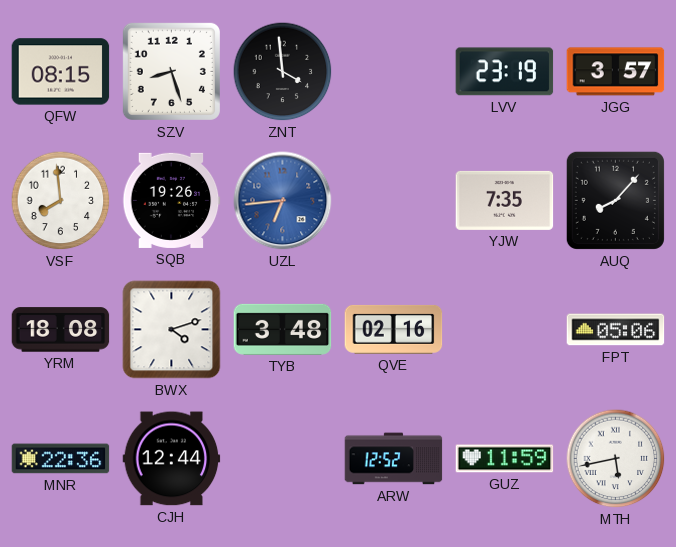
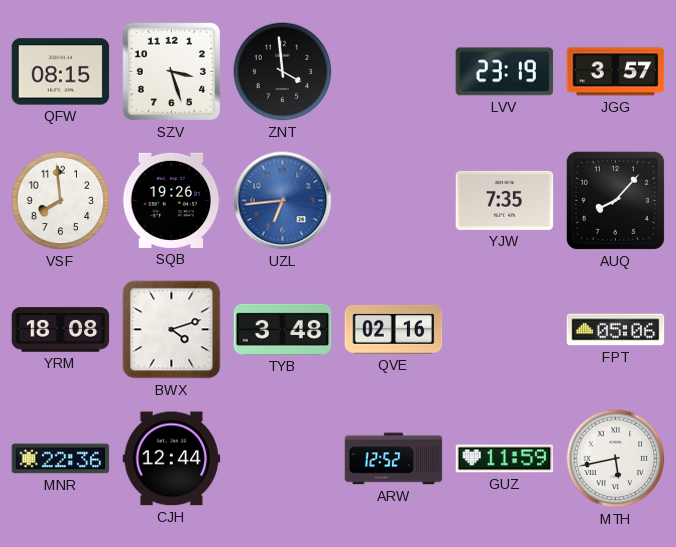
SZV: 8:27 -> 3:27
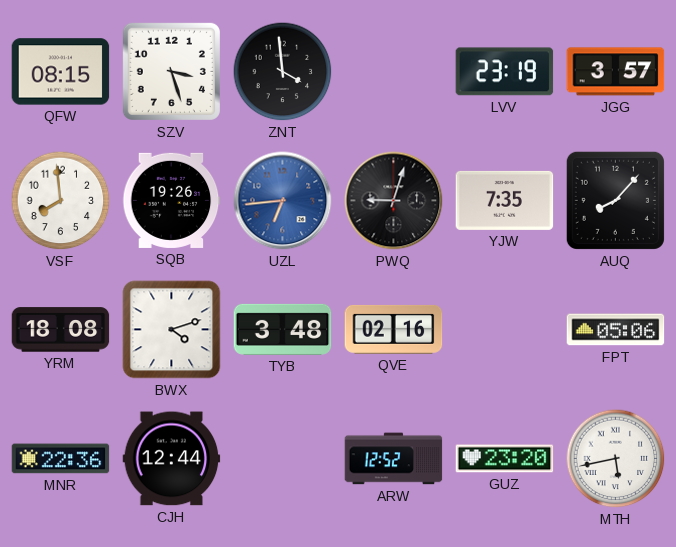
PWQ: none -> 9:03
GUZ: 11:59 -> 23:20
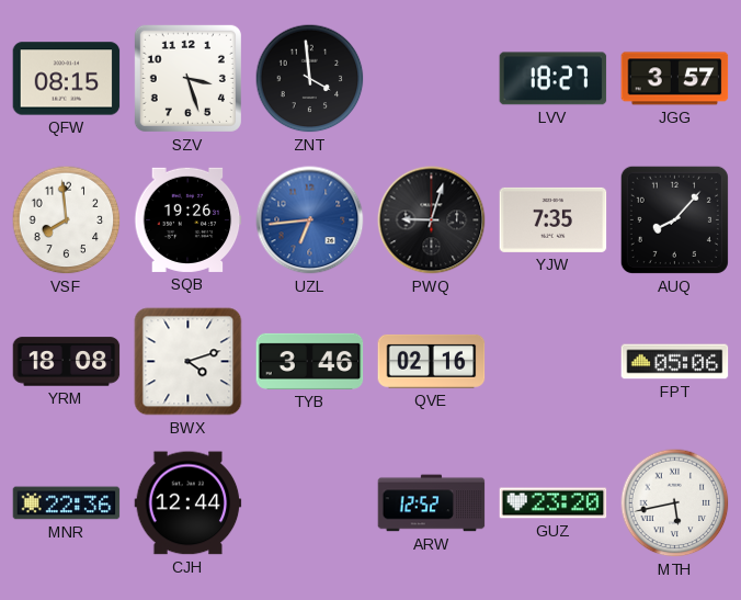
LVV: 23:19 -> 18:27
TYB: 3:48 -> 3:46
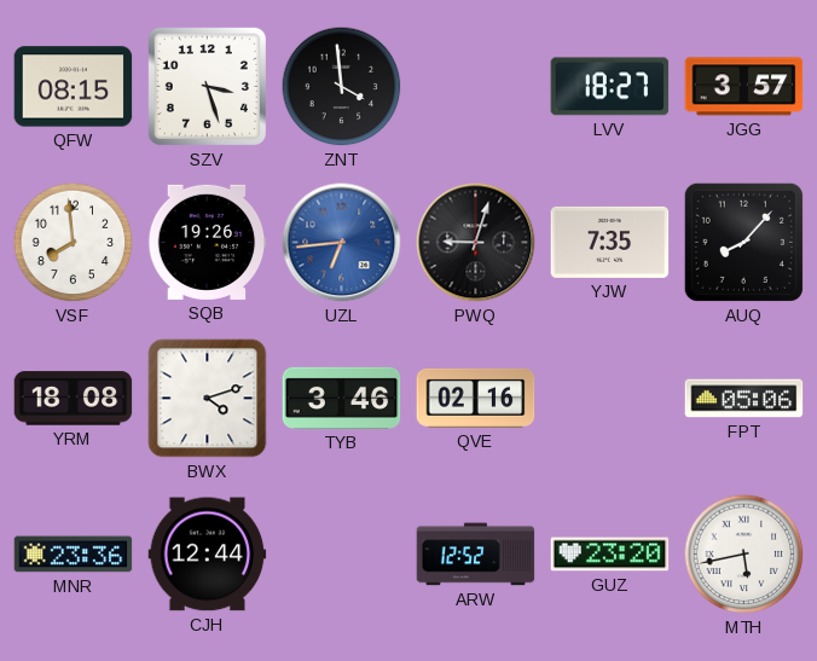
MNR: 22:36 -> 23:36
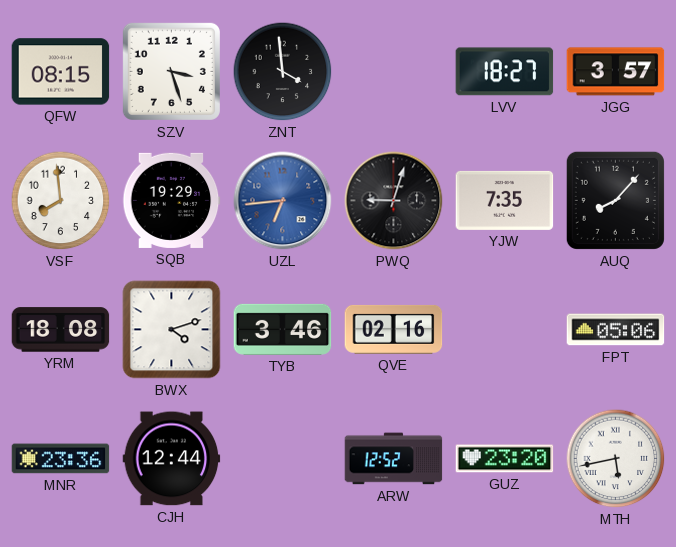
SQB: 19:26 -> 19:29
